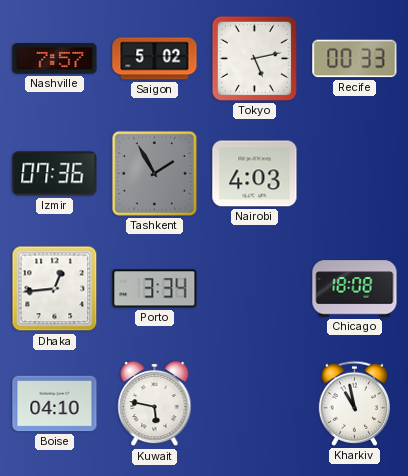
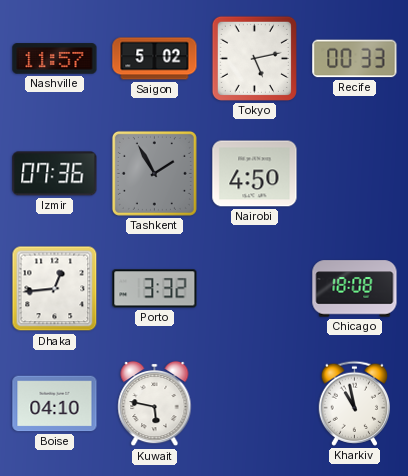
Nashville: 7:57 -> 11:57
Nairobi: 4:03 -> 4:50
Porto: 3:34 -> 3:32
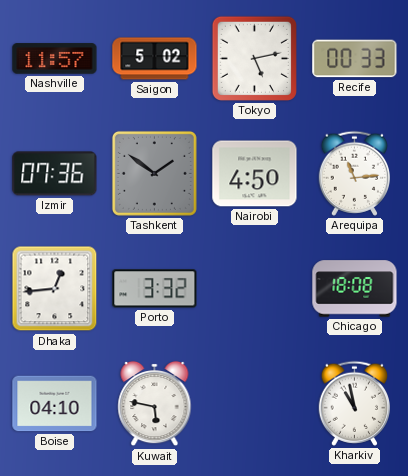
Tashkent: 1:55 -> 1:51
Arequipa: none -> 11:14
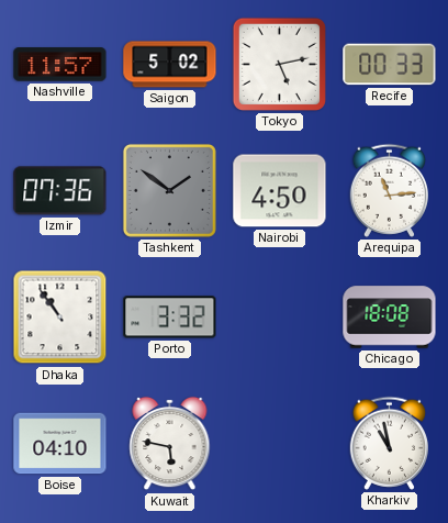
Dhaka: 12:44 -> 10:54
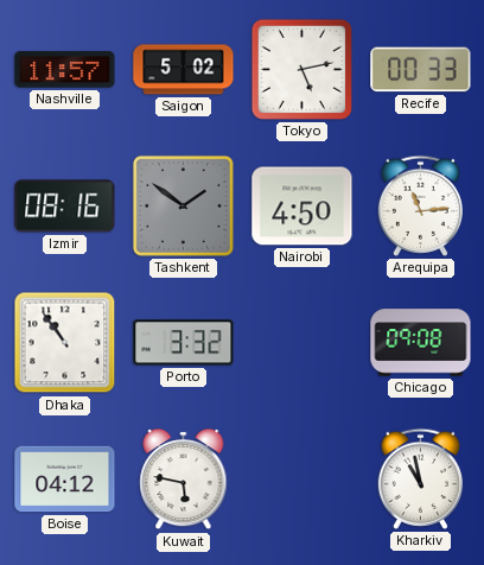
Izmir: 07:36 -> 08:16
Chicago: 18:08 -> 09:08
Boise: 04:10 -> 04:12
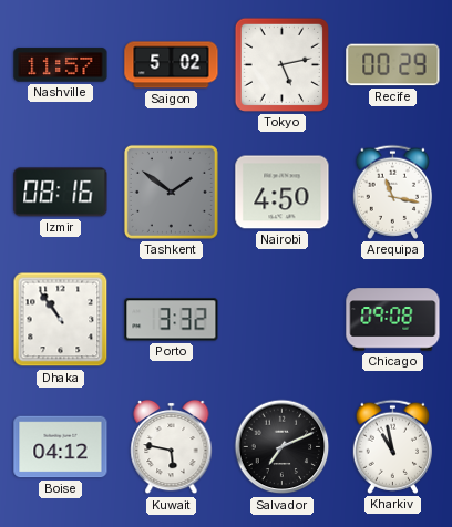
Recife: 00:33 -> 00:29
Arequipa: 11:14 -> 11:17
Salvador: none -> 7:11
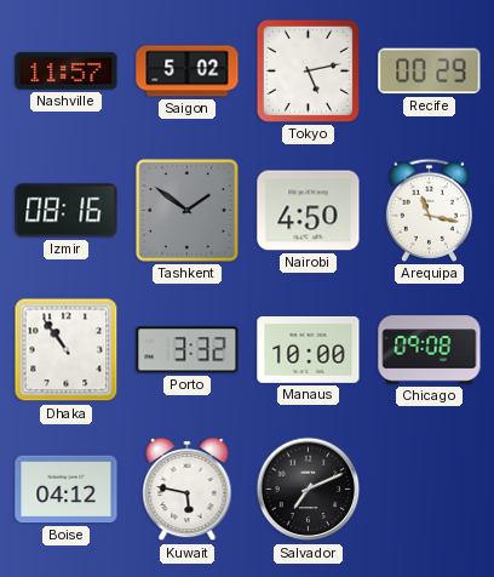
Manaus: none -> 10:00
Kharkiv: 10:58 -> none
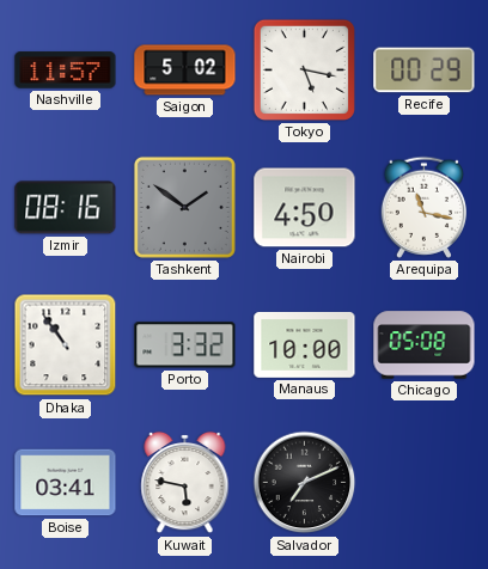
Tokyo: 5:13 -> 5:17
Chicago: 09:08 -> 05:08
Boise: 04:12 -> 03:41
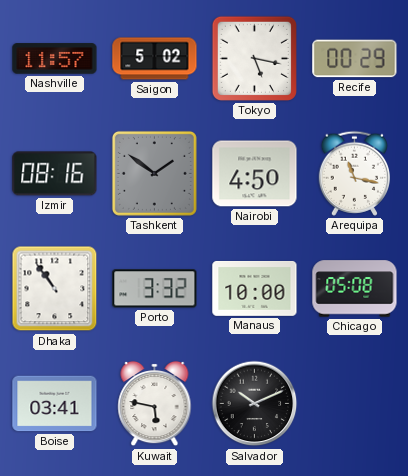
Salvador: 7:11 -> 10:11
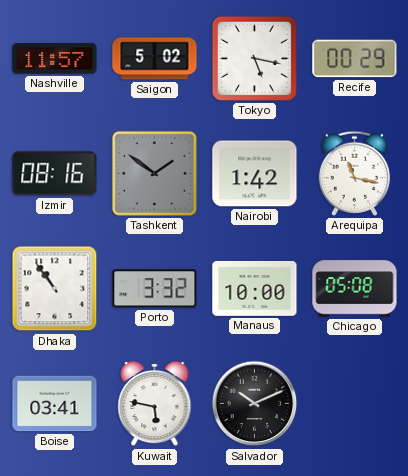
Nairobi: 4:50 -> 1:42
